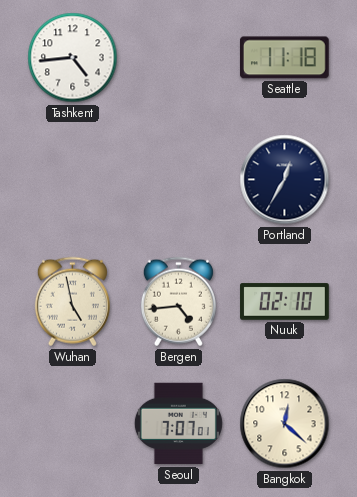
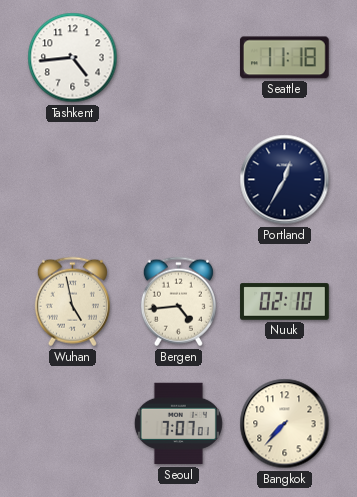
Bangkok: 12:22 -> 7:37
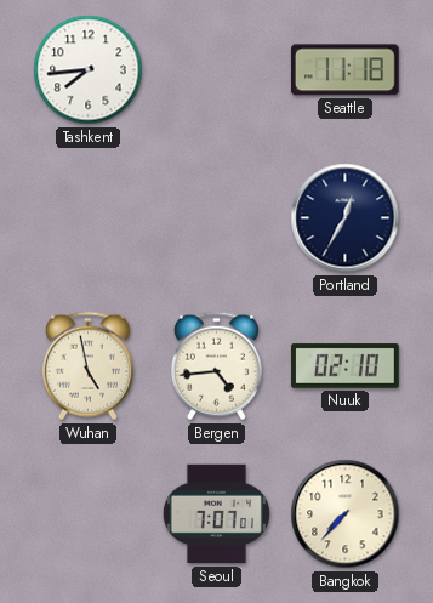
Tashkent: 4:44 -> 7:44
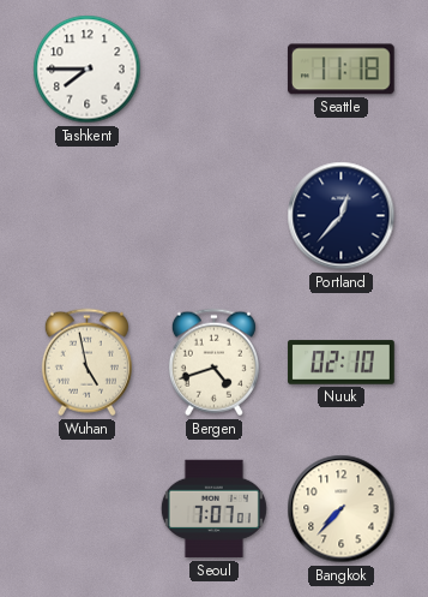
Tashkent: 7:44 -> 7:45
Portland: 12:35 -> 12:37
Bergen: 4:44 -> 4:42
